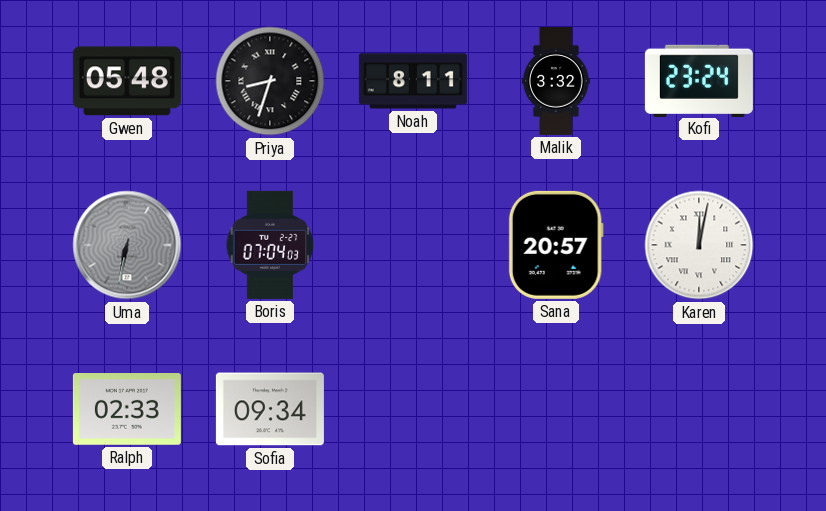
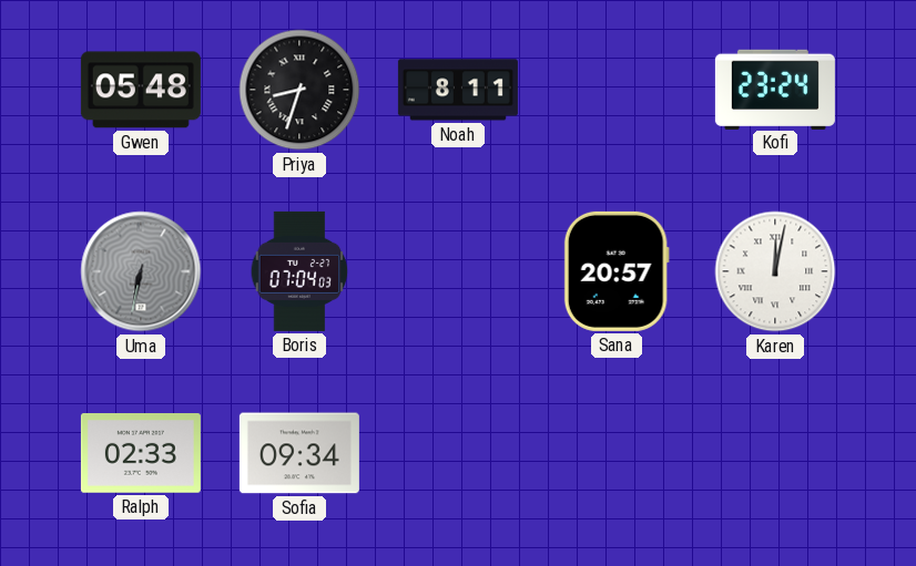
Malik: 3:32 -> none
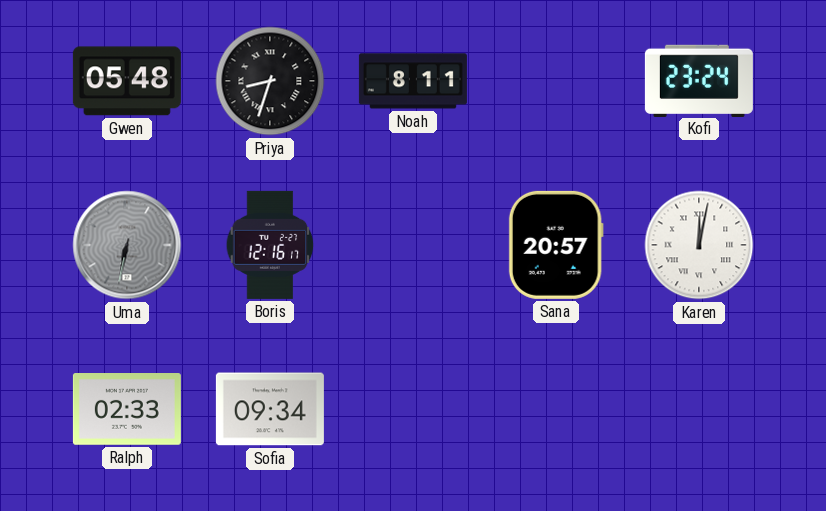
Boris: 07:04 -> 12:16
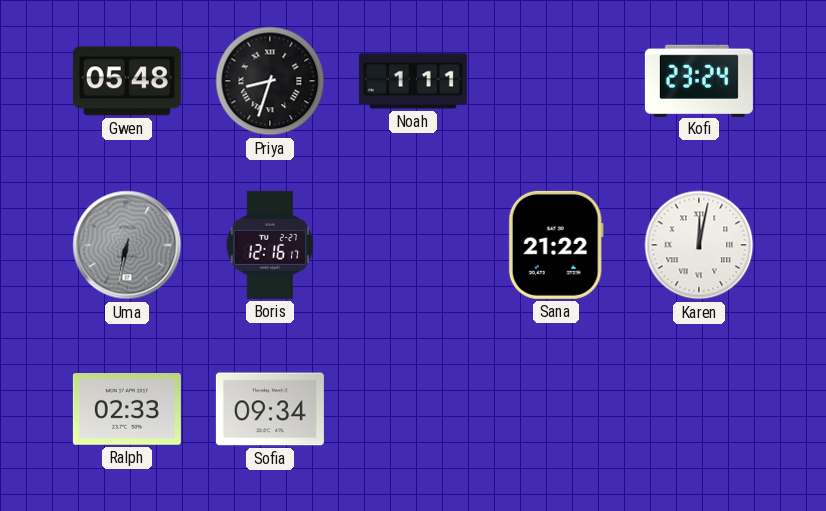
Noah: 8:11 -> 1:11
Sana: 20:57 -> 21:22
